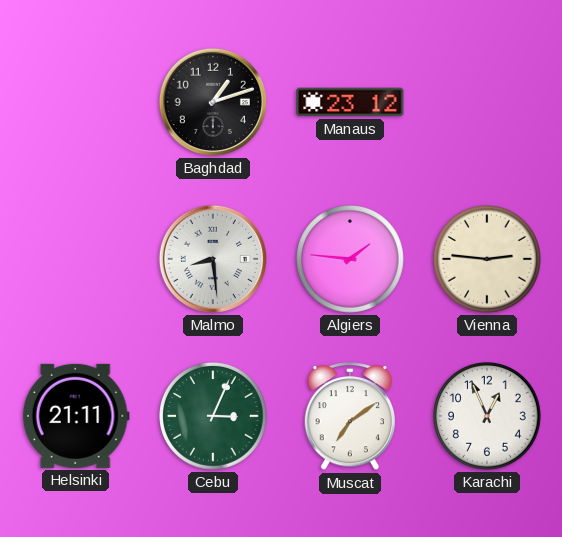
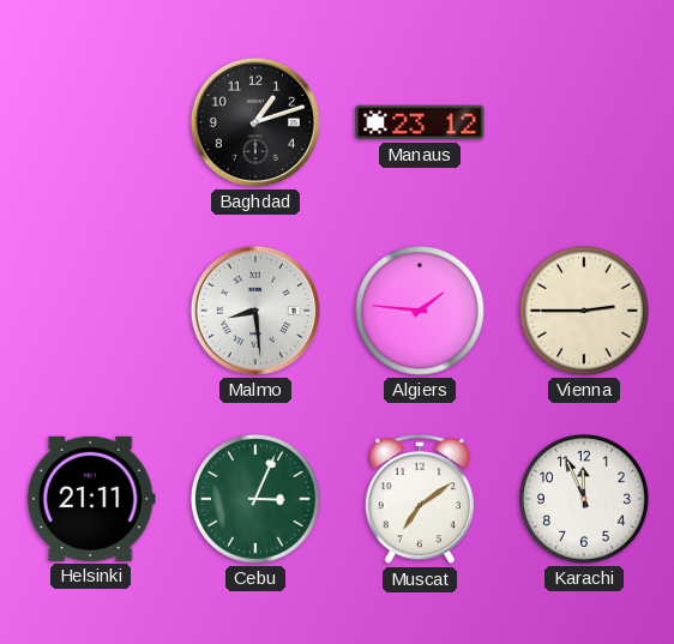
Vienna: 2:46 -> 2:45
Karachi: 12:56 -> 11:56
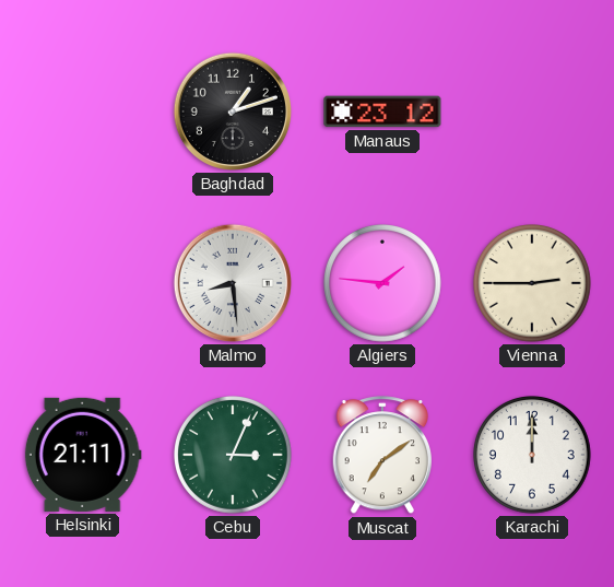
Karachi: 11:56 -> 12:00
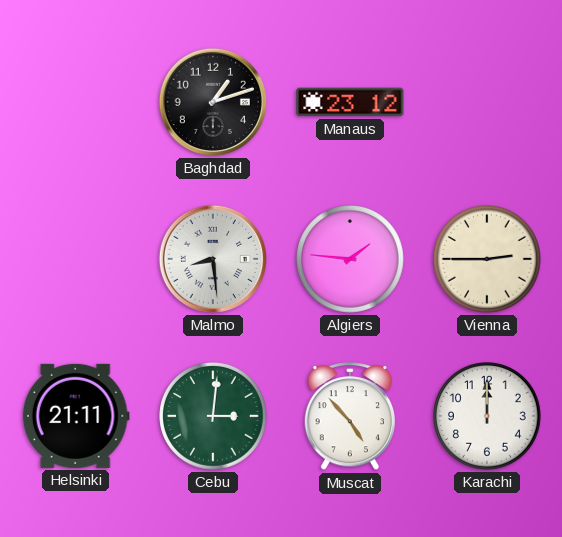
Cebu: 3:04 -> 3:01
Muscat: 7:09 -> 4:53
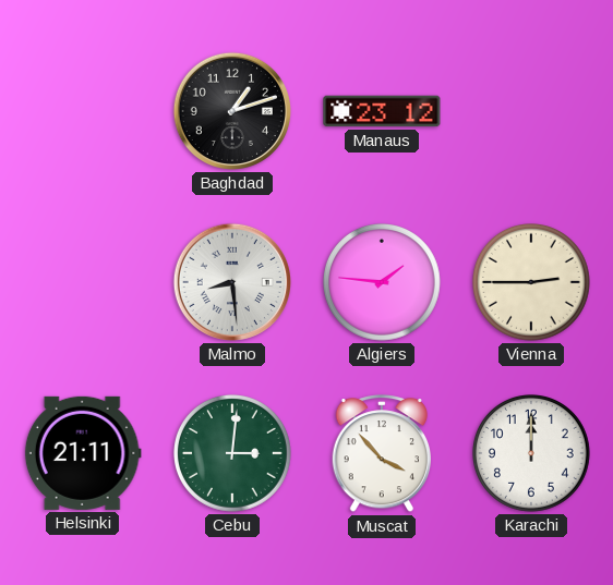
Muscat: 4:53 -> 3:53
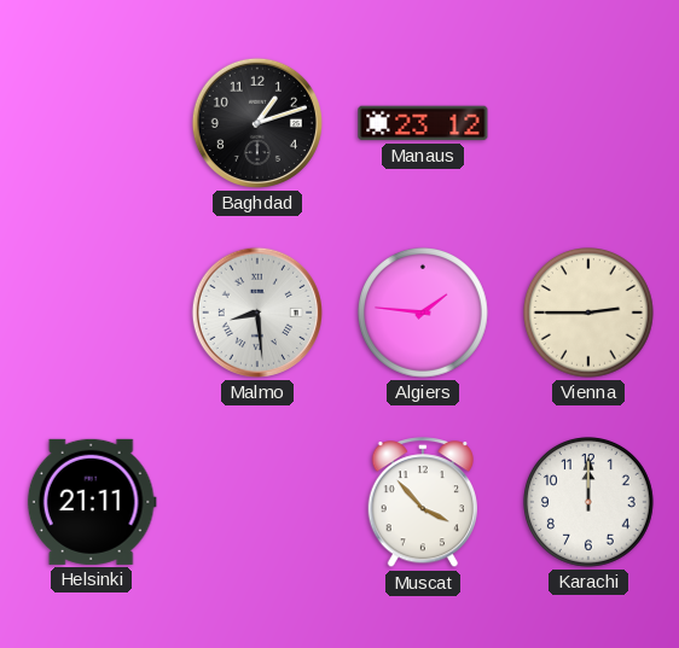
Cebu: 3:01 -> none
